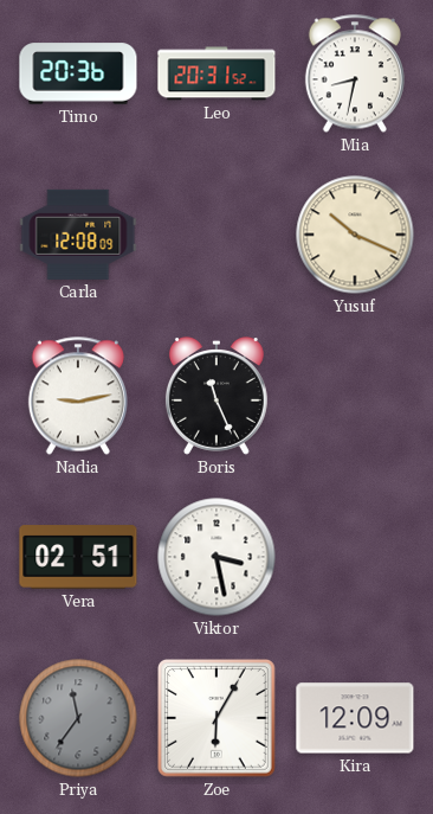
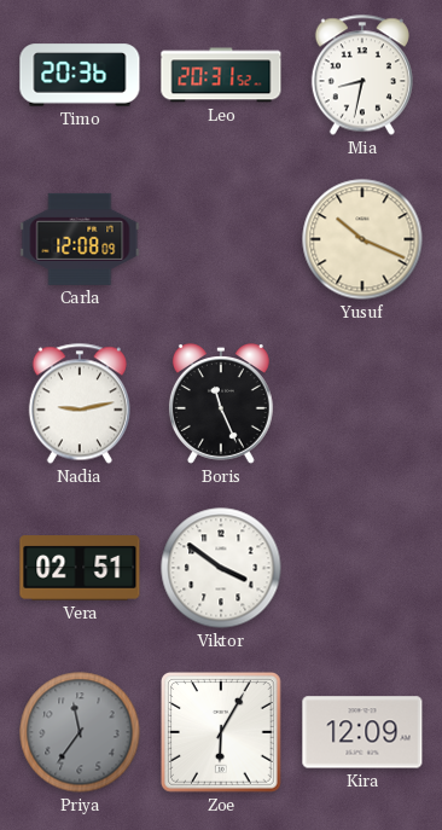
Viktor: 3:28 -> 3:51
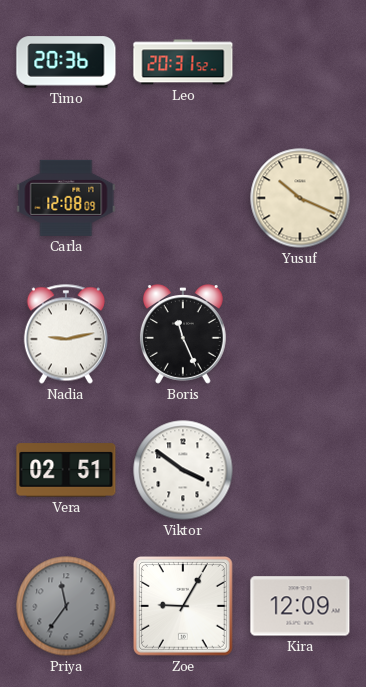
Mia: 8:32 -> none
Zoe: 6:05 -> 9:05
